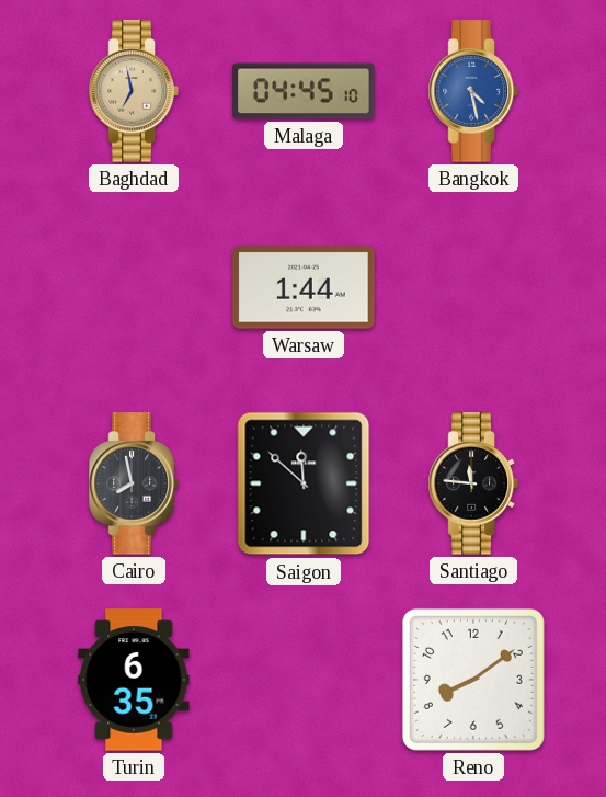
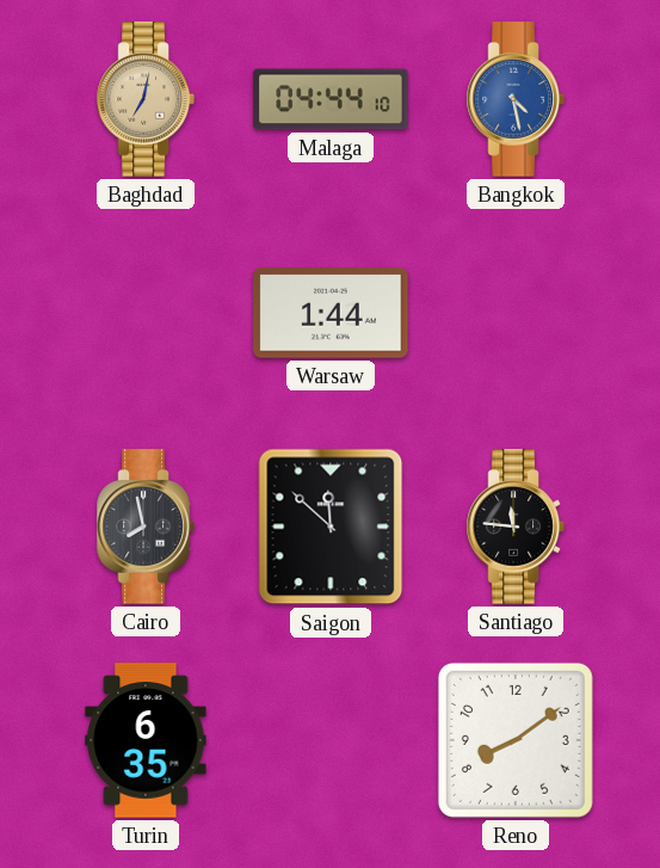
Baghdad: 6:58 -> 7:02
Malaga: 04:45 -> 04:44
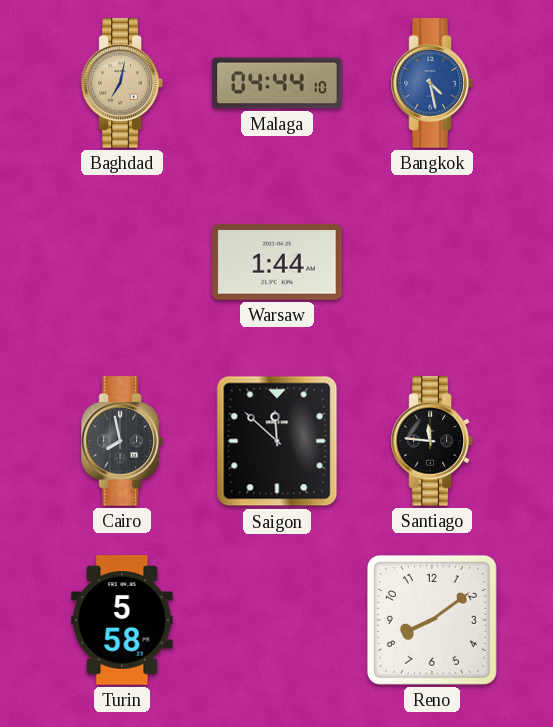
Turin: 6:35 -> 5:58
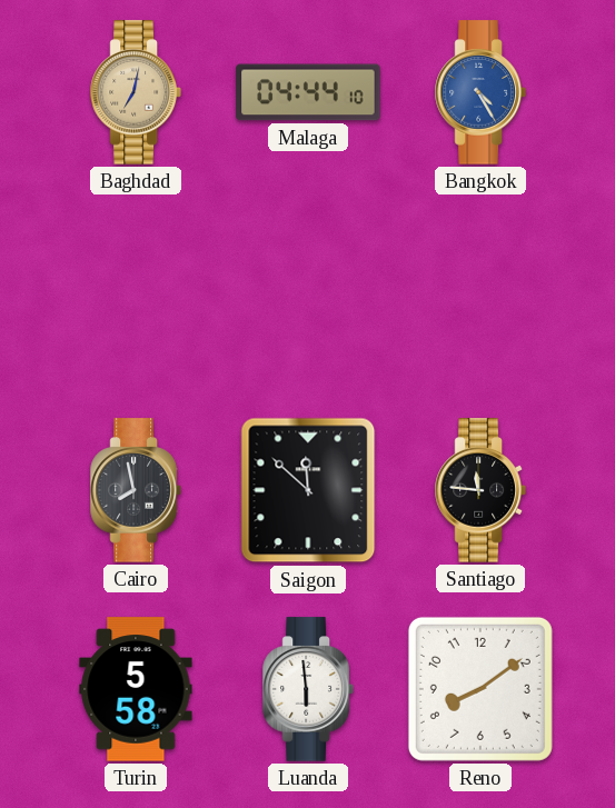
Bangkok: 4:28 -> 4:25
Warsaw: 1:44 -> none
Luanda: none -> 5:59
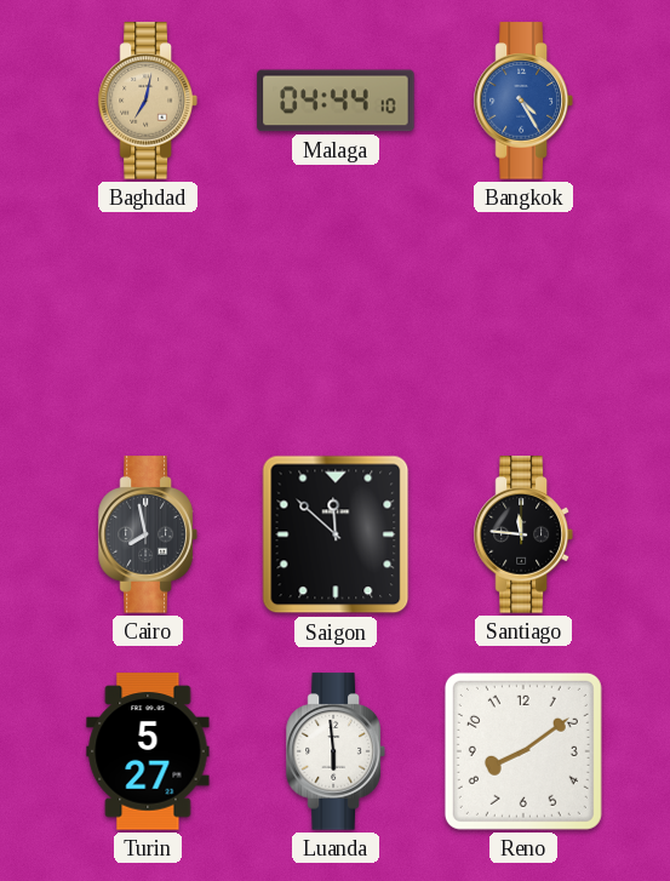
Turin: 5:58 -> 5:27
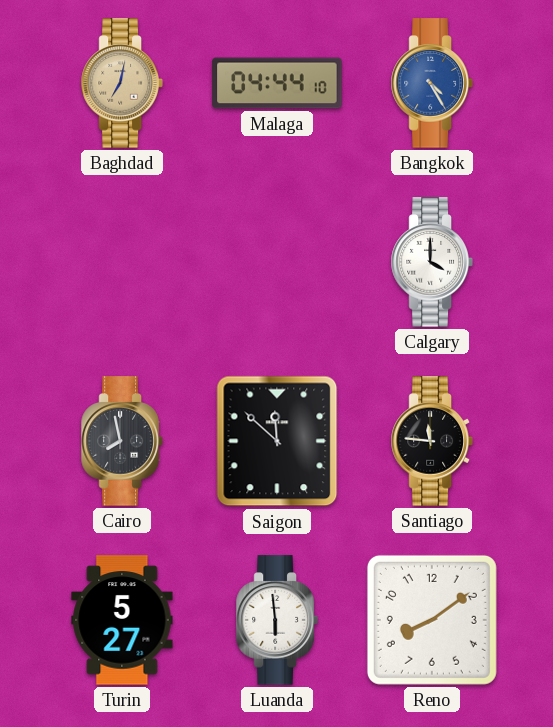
Calgary: none -> 4:00
